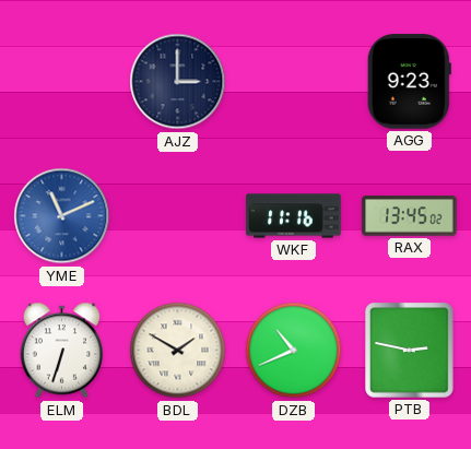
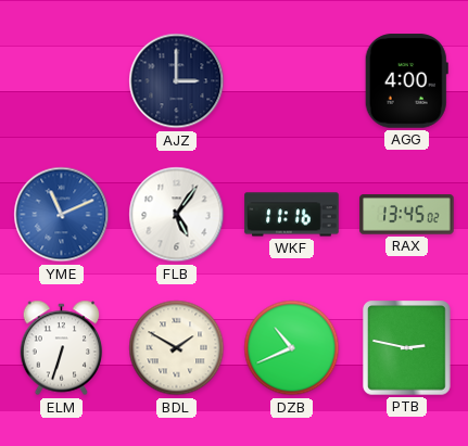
AGG: 9:23 -> 4:00
FLB: none -> 5:06
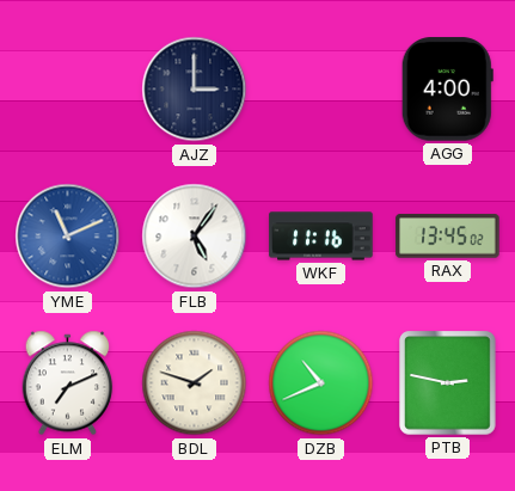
ELM: 6:33 -> 7:11
BDL: 1:50 -> 1:48
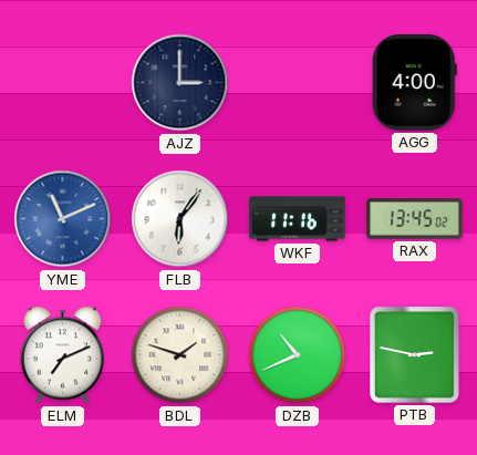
FLB: 5:06 -> 6:06
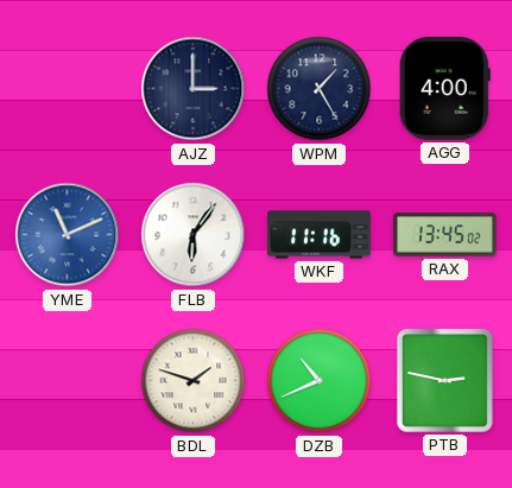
WPM: none -> 1:25
ELM: 7:11 -> none
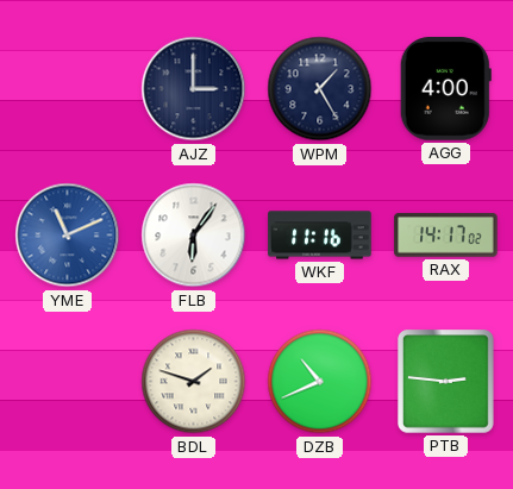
RAX: 13:45 -> 14:17
PTB: 2:47 -> 2:46
